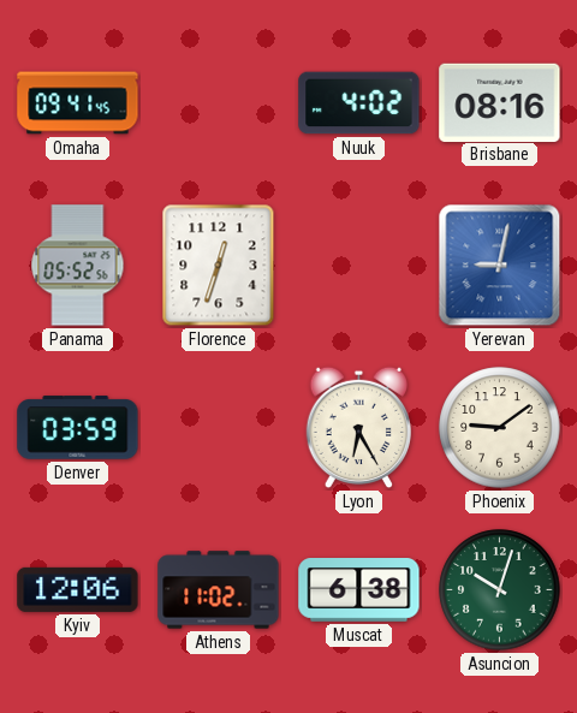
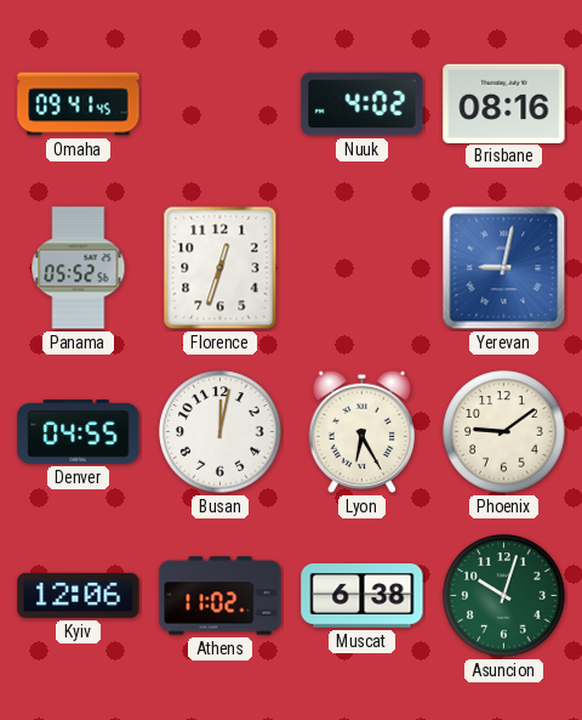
Denver: 03:59 -> 04:55
Busan: none -> 12:02
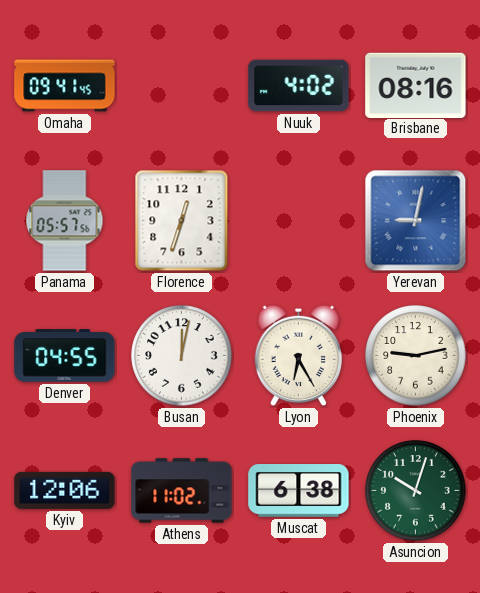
Panama: 05:52 -> 05:57
Phoenix: 9:09 -> 9:13
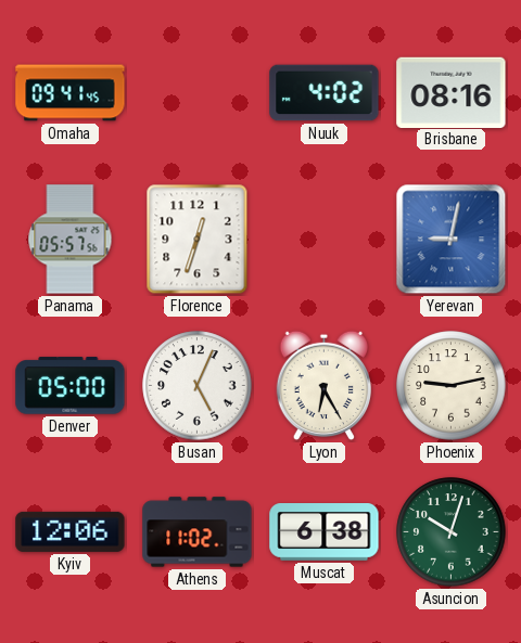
Denver: 04:55 -> 05:00
Busan: 12:02 -> 5:04
